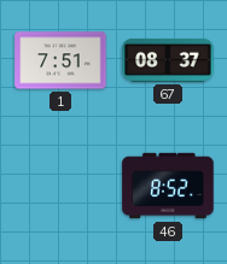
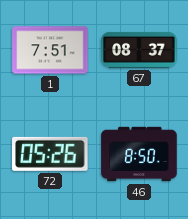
72: none -> 05:26
46: 8:52 -> 8:50
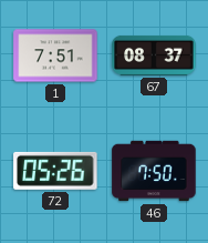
46: 8:50 -> 7:50
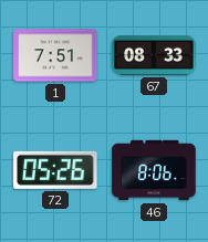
67: 08:37 -> 08:33
46: 7:50 -> 8:06
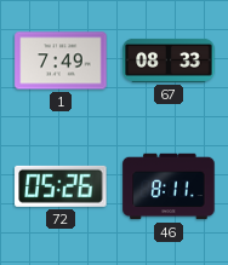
1: 7:51 -> 7:49
46: 8:06 -> 8:11
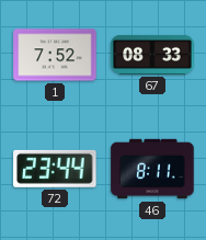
1: 7:49 -> 7:52
72: 05:26 -> 23:44
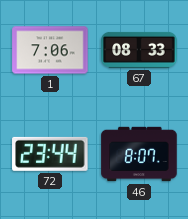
1: 7:52 -> 7:06
46: 8:11 -> 8:07
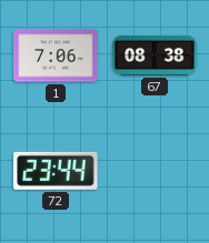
67: 08:33 -> 08:38
46: 8:07 -> none
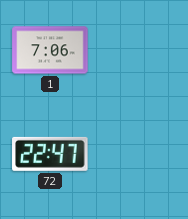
67: 08:38 -> none
72: 23:44 -> 22:47
